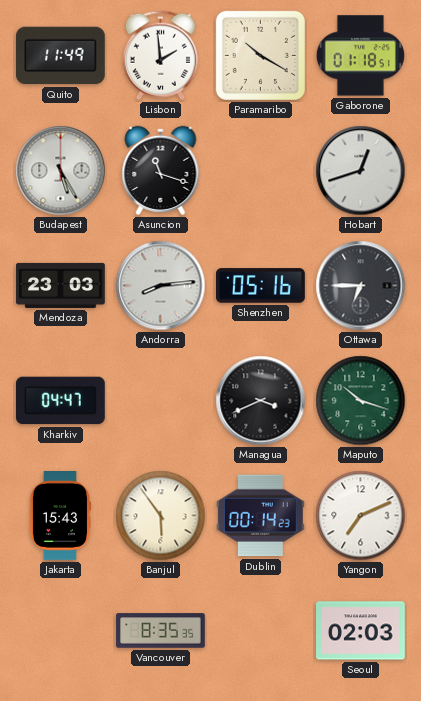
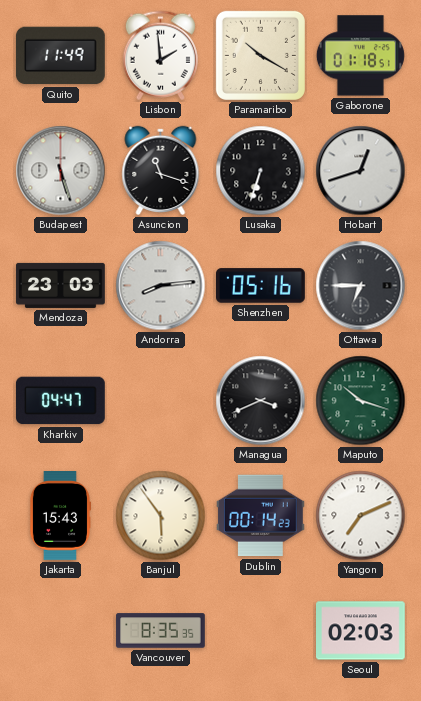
Budapest: 5:25 -> 5:27
Lusaka: none -> 6:33
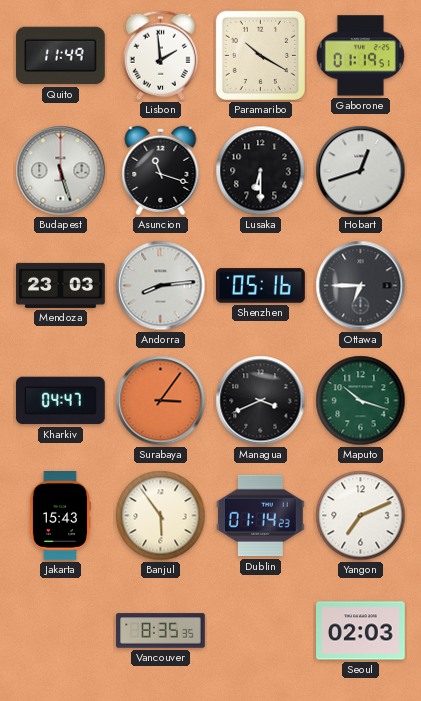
Gaborone: 01:18 -> 01:19
Lusaka: 6:33 -> 6:30
Surabaya: none -> 3:06
Dublin: 00:14 -> 01:14
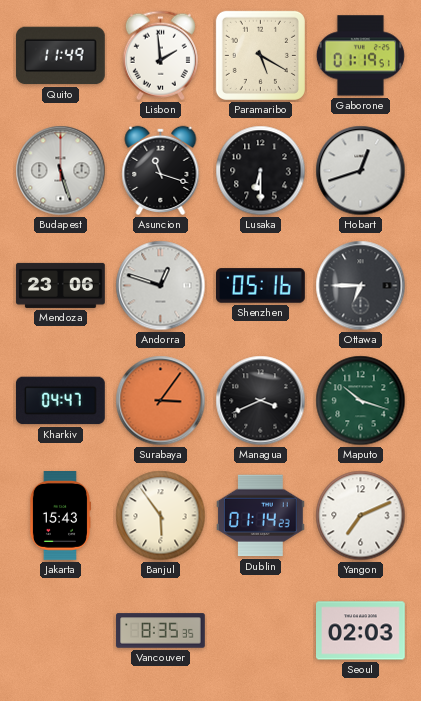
Paramaribo: 10:20 -> 5:20
Mendoza: 23:03 -> 23:06
Andorra: 8:14 -> 12:48
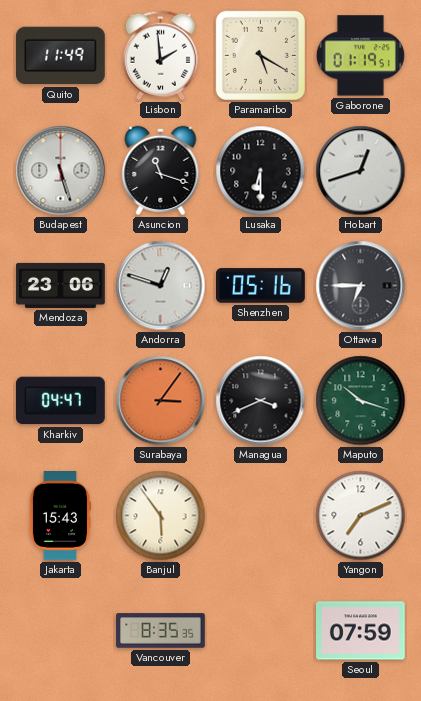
Dublin: 01:14 -> none
Seoul: 02:03 -> 07:59
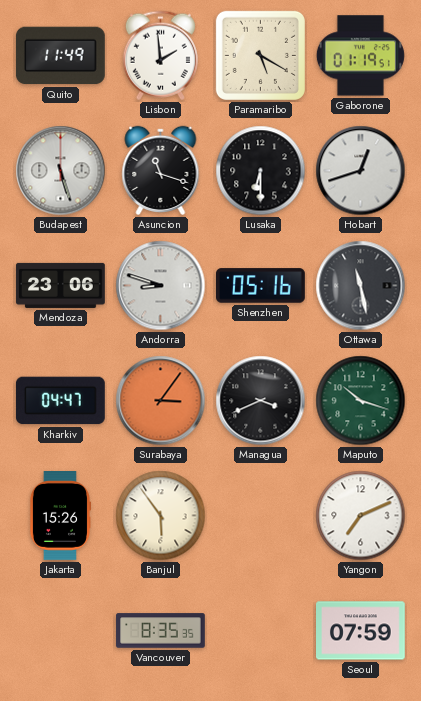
Andorra: 12:48 -> 8:48
Ottawa: 6:45 -> 11:28
Jakarta: 15:43 -> 15:26
